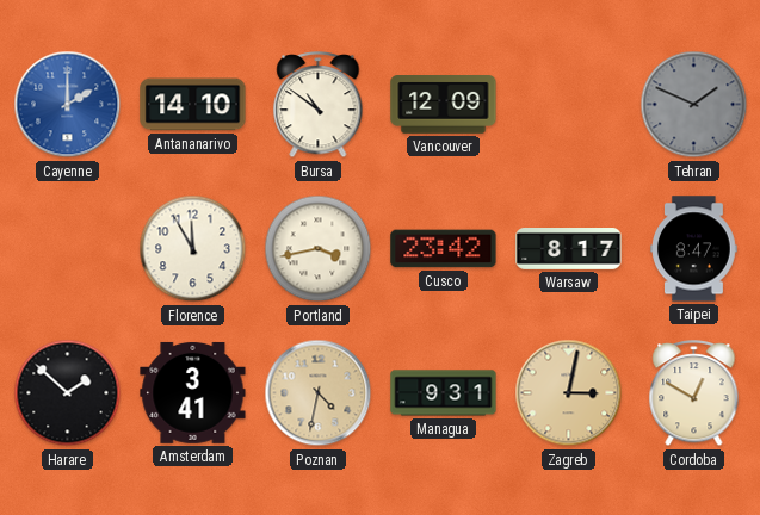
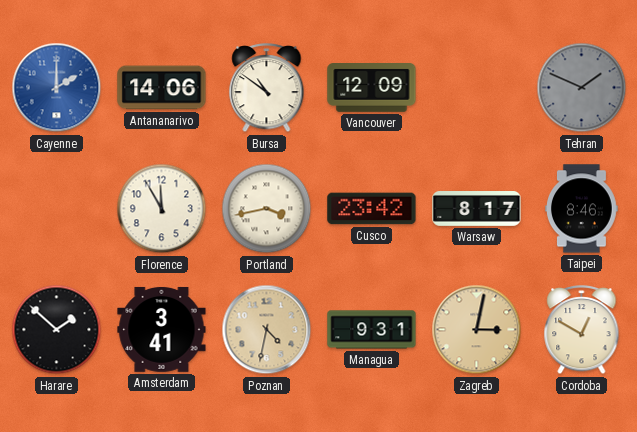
Antananarivo: 14:10 -> 14:06
Taipei: 8:47 -> 8:46
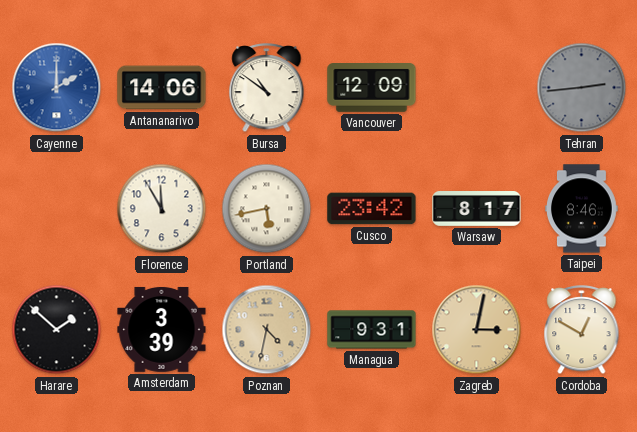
Tehran: 1:49 -> 2:44
Portland: 3:43 -> 5:43
Amsterdam: 3:41 -> 3:39
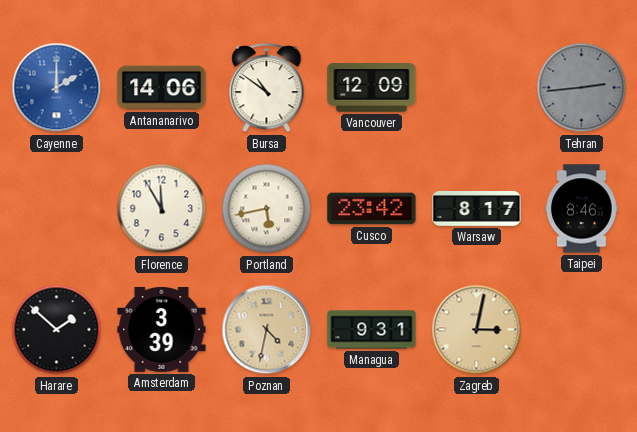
Cordoba: 12:50 -> none
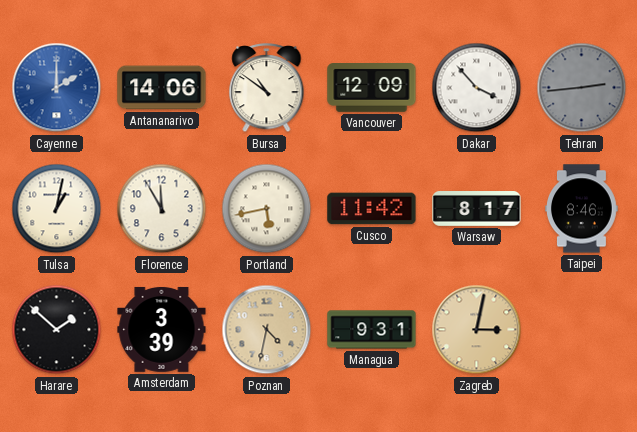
Dakar: none -> 3:53
Tulsa: none -> 1:02
Cusco: 23:42 -> 11:42
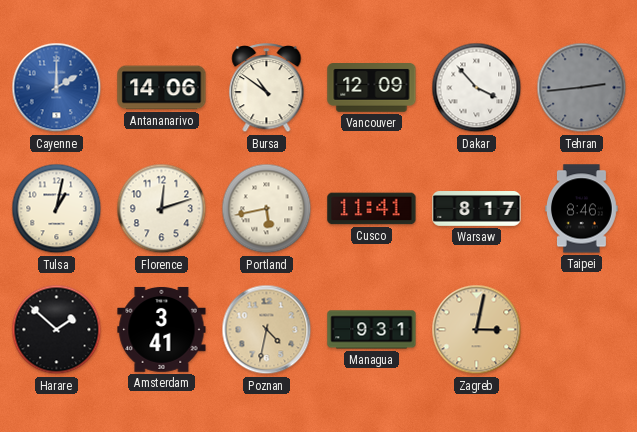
Florence: 11:55 -> 12:12
Cusco: 11:42 -> 11:41
Amsterdam: 3:39 -> 3:41
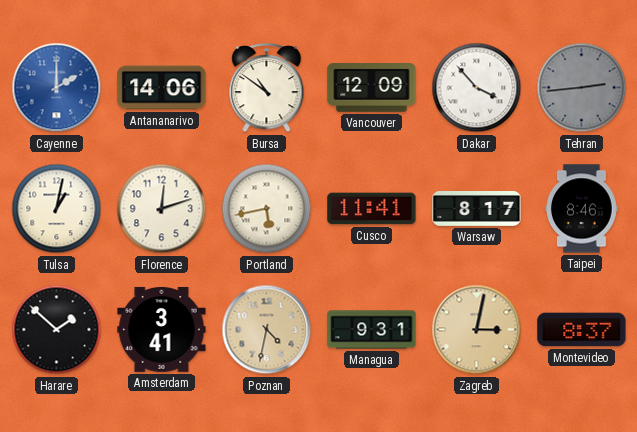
Montevideo: none -> 8:37
